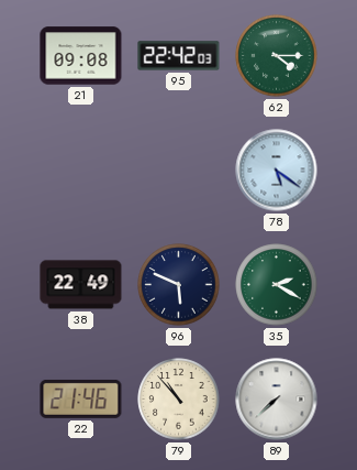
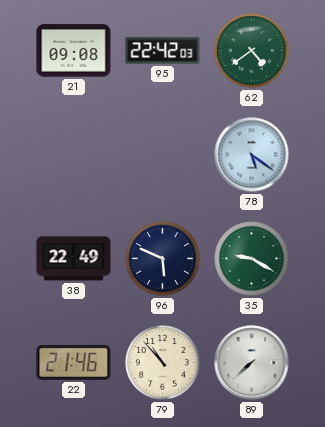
62: 4:15 -> 4:39
35: 2:20 -> 9:20
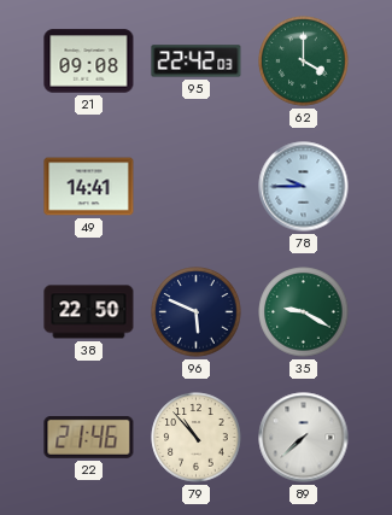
62: 4:39 -> 4:00
49: none -> 14:41
78: 5:21 -> 9:45
38: 22:49 -> 22:50
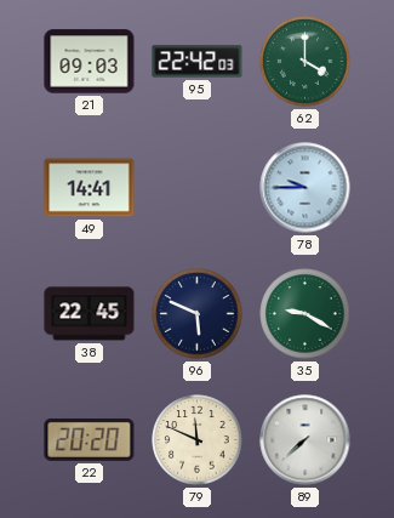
21: 09:08 -> 09:03
38: 22:50 -> 22:45
22: 21:46 -> 20:20
79: 10:53 -> 11:49
